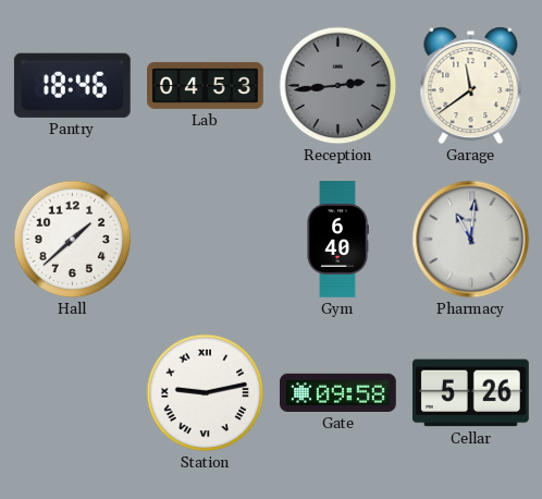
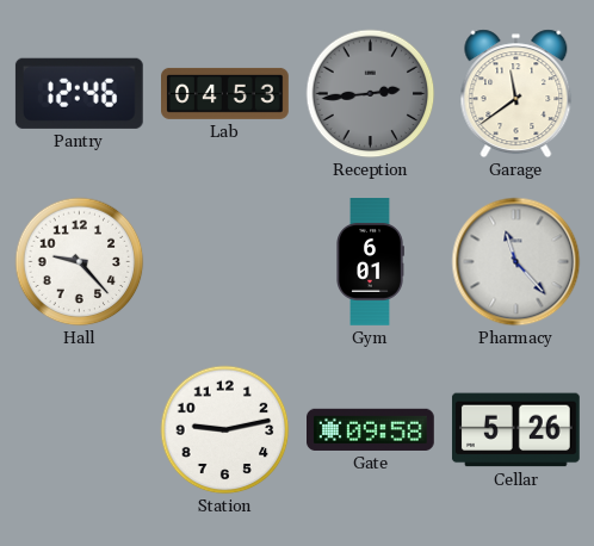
Pantry: 18:46 -> 12:46
Hall: 1:38 -> 9:23
Gym: 6:40 -> 6:01
Pharmacy: 11:01 -> 11:23
Station numerals: Roman -> Arabic
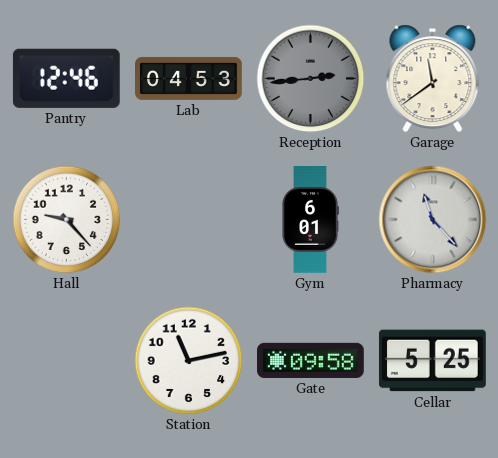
Station: 9:13 -> 11:13
Cellar: 5:26 -> 5:25
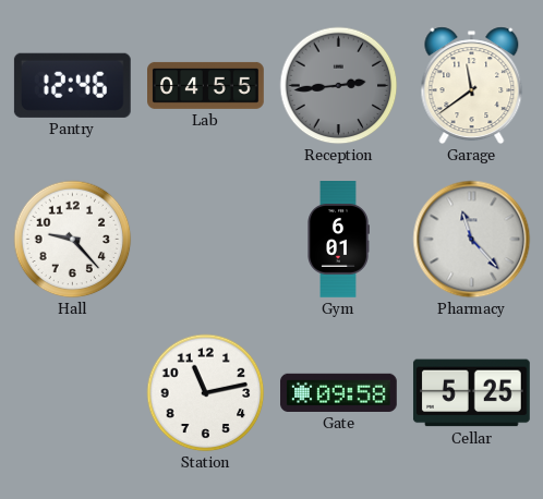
Lab: 04:53 -> 04:55
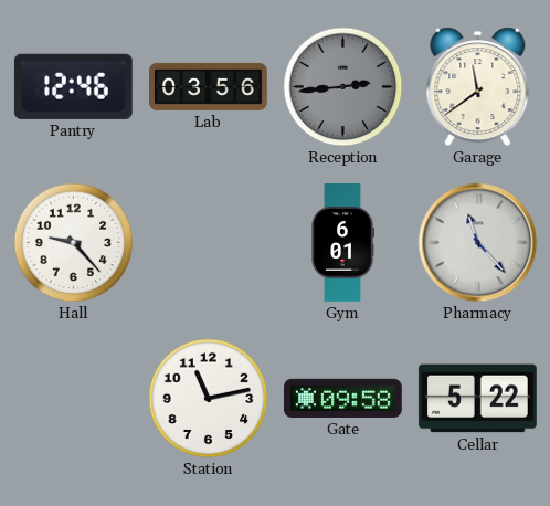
Lab: 04:55 -> 03:56
Cellar: 5:25 -> 5:22
